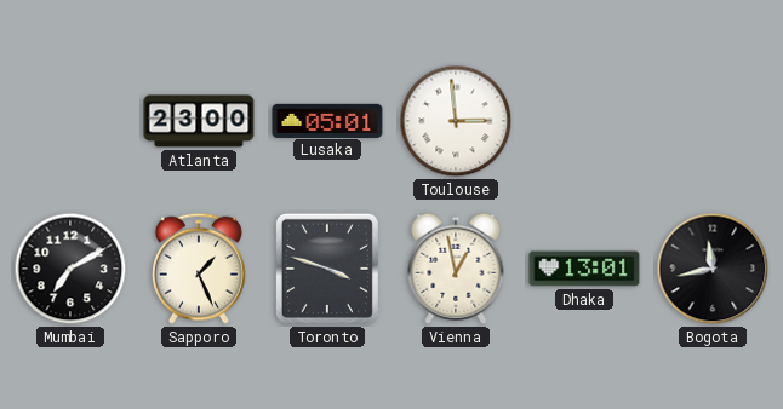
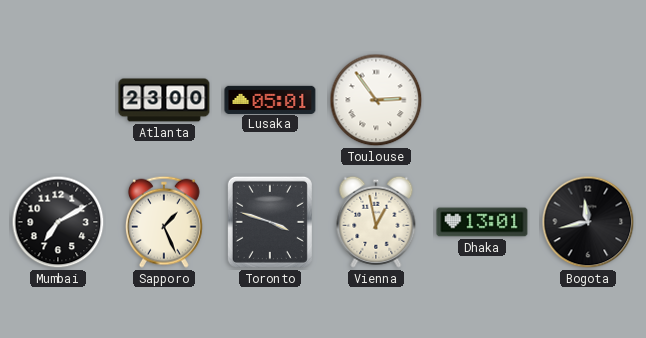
Toulouse: 2:59 -> 2:54
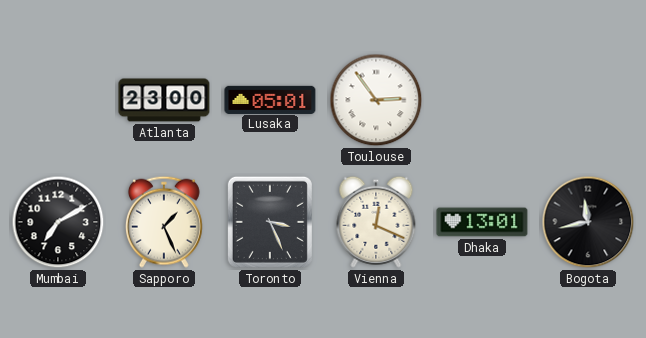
Toronto: 3:48 -> 3:26
Vienna: 12:58 -> 12:19
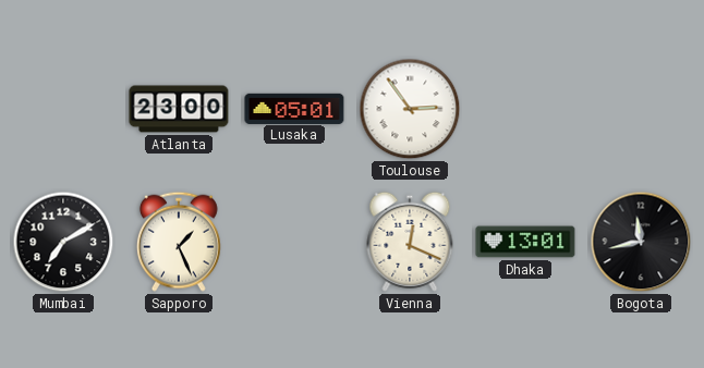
Toronto: 3:26 -> none
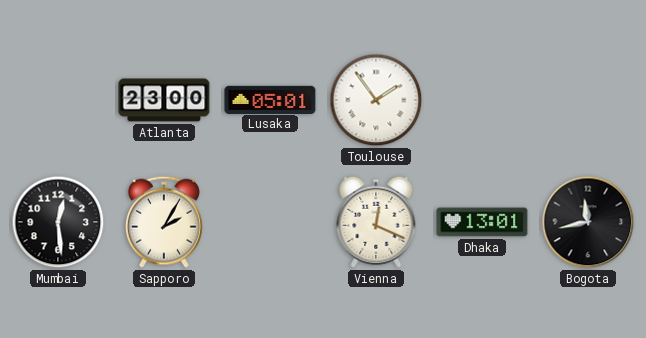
Toulouse: 2:54 -> 1:54
Mumbai: 7:10 -> 12:29
Sapporo: 1:26 -> 2:05
